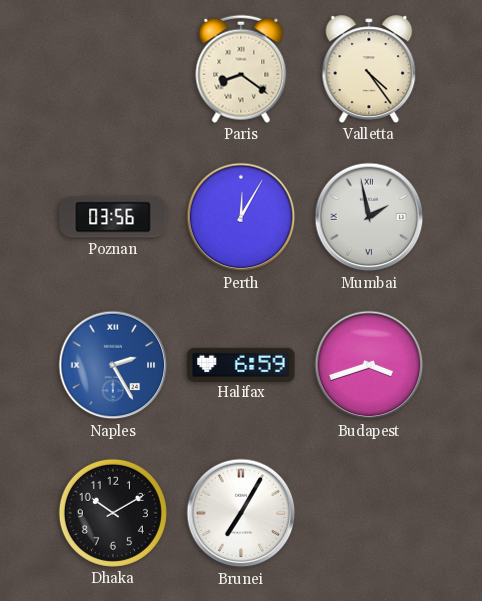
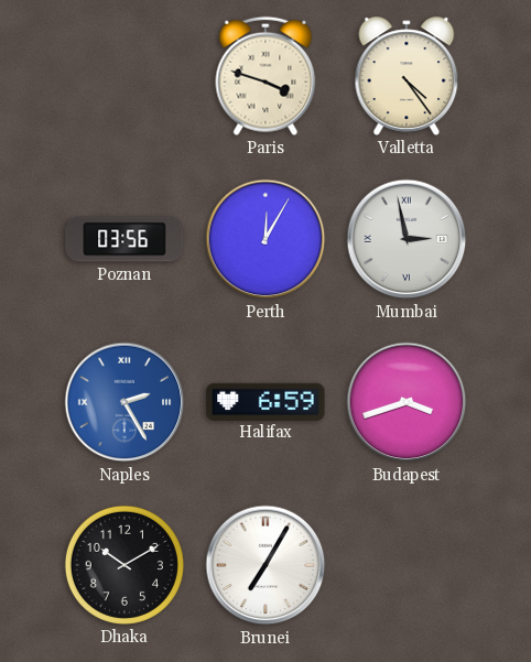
Paris: 8:21 -> 3:48
Mumbai: 1:58 -> 2:58
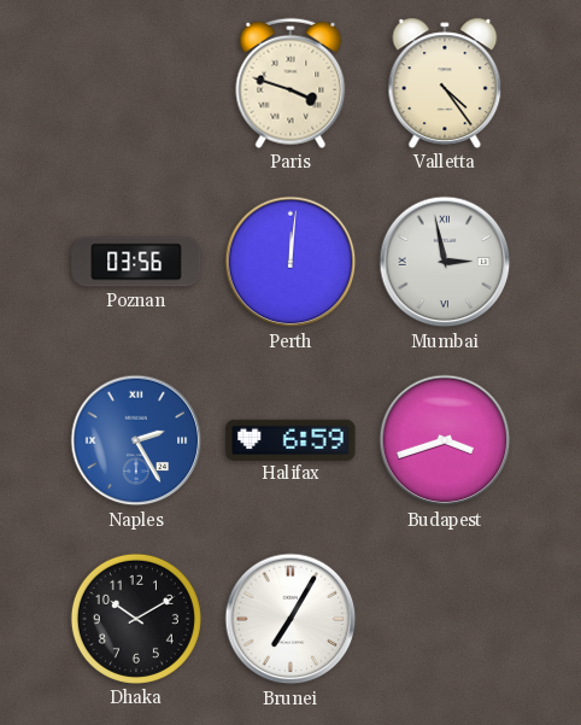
Perth: 12:05 -> 12:01
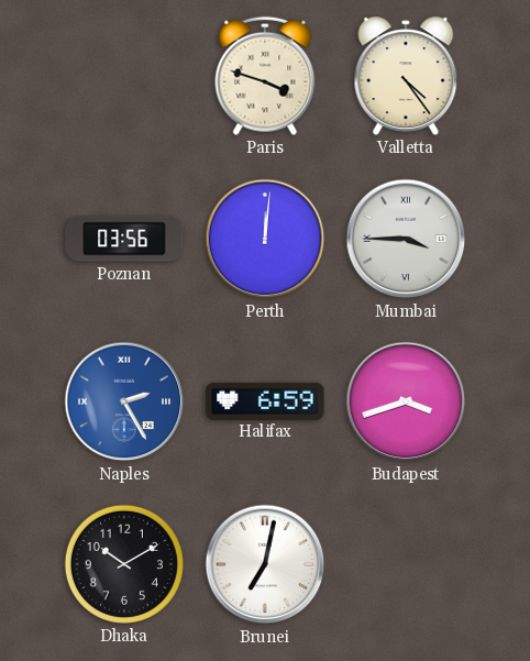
Mumbai: 2:58 -> 3:45
Brunei: 7:05 -> 7:02
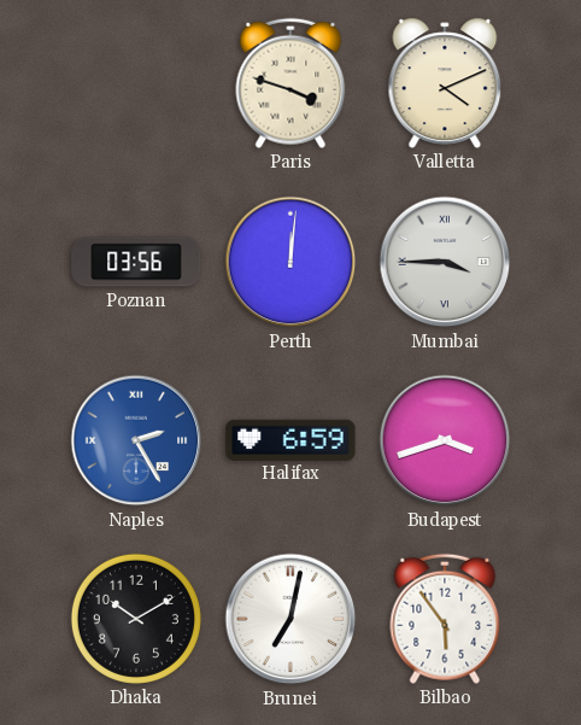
Valletta: 4:24 -> 4:11
Bilbao: none -> 5:54
